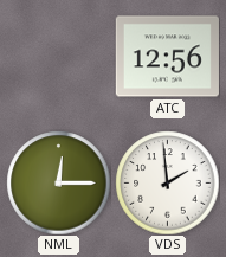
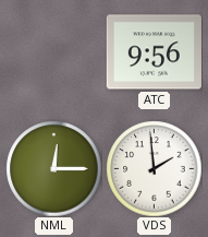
ATC: 12:56 -> 9:56
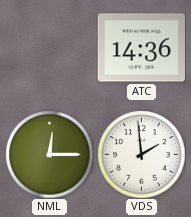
ATC: 9:56 -> 14:36
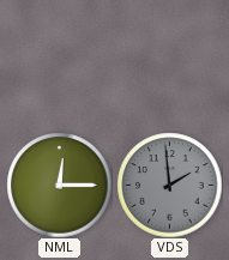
ATC: 14:36 -> none
VDS dial: white -> grey
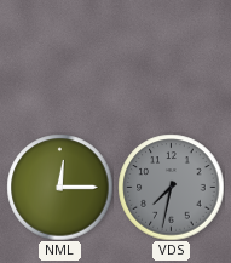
VDS: 1:59 -> 7:32
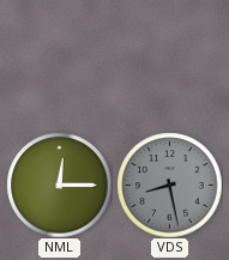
VDS: 7:32 -> 8:28
